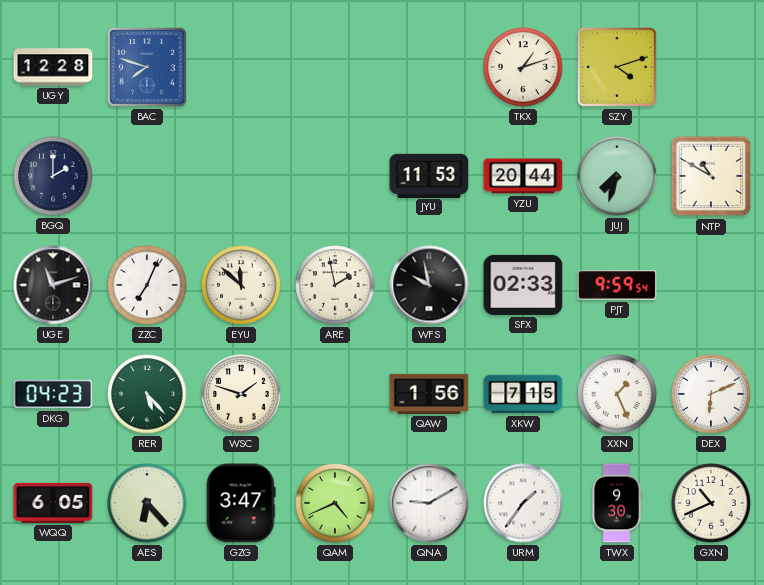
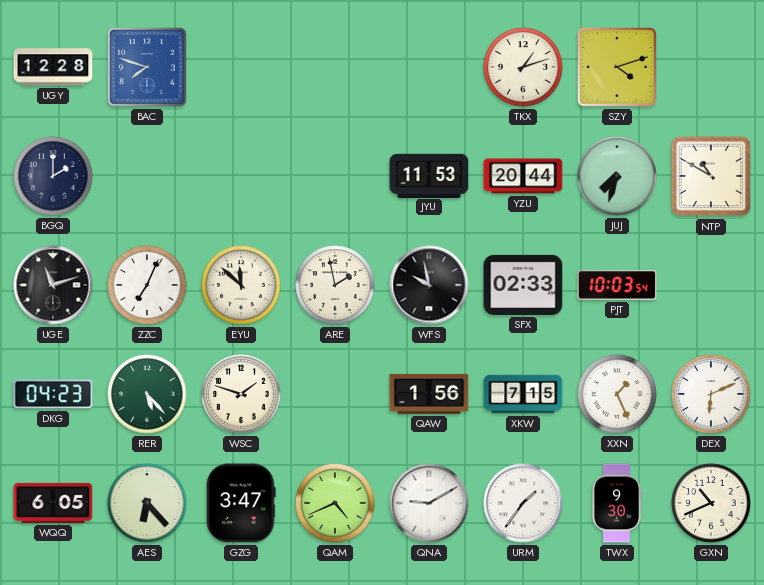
PJT: 9:59 -> 10:03
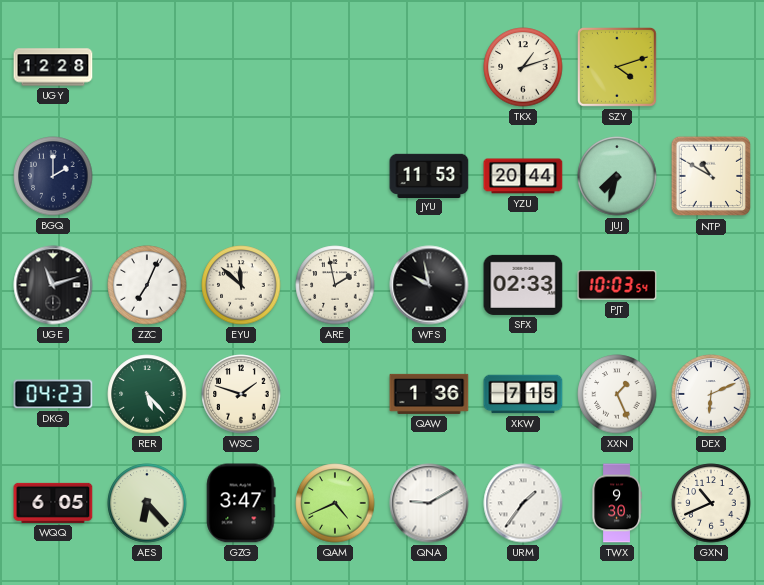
BAC: 7:48 -> none
QAW: 1:56 -> 1:36
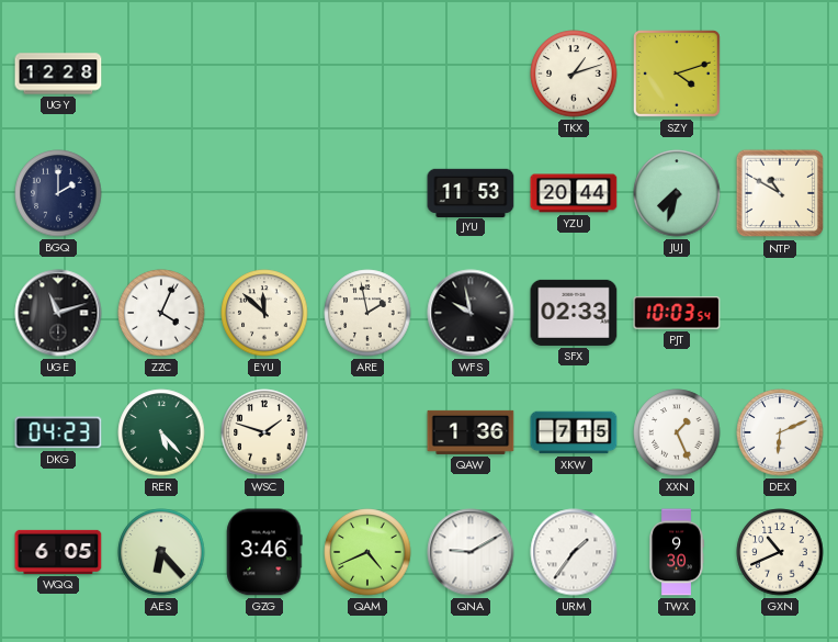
ZZC: 7:04 -> 4:04
GZG: 3:47 -> 3:46
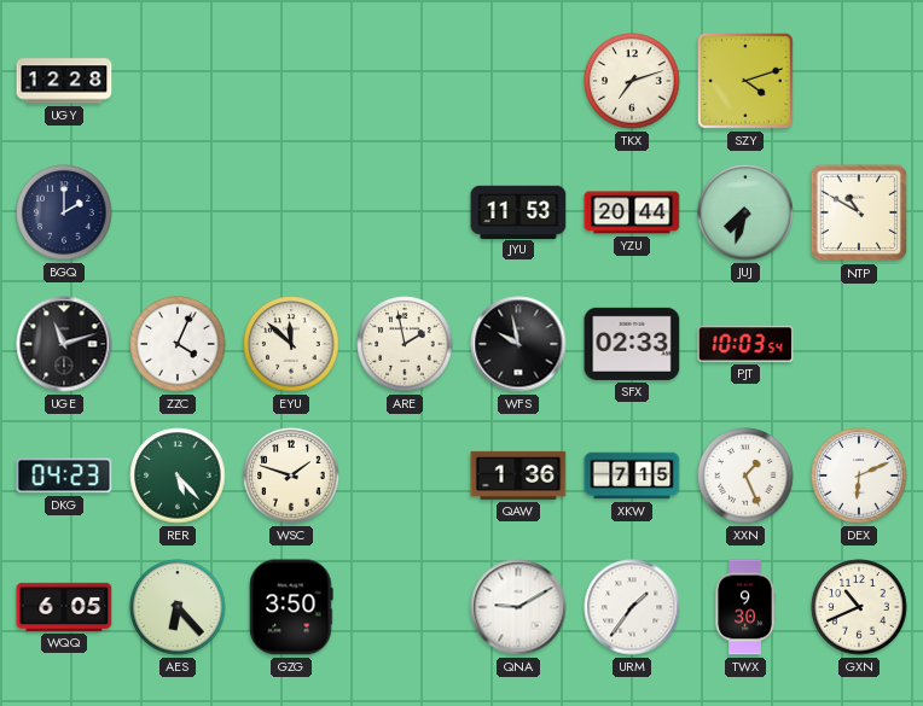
TKX: 1:12 -> 7:12
GZG: 3:46 -> 3:50
QAM: 4:41 -> none
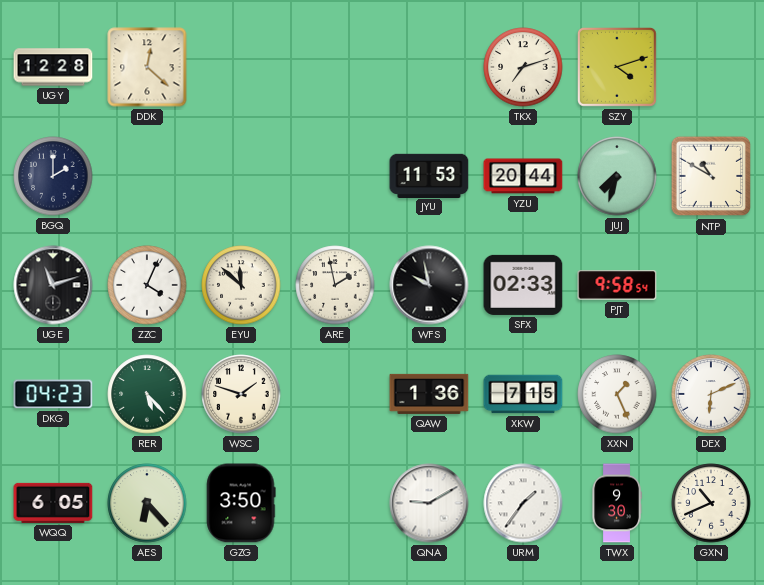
DDK: none -> 12:22
PJT: 10:03 -> 9:58
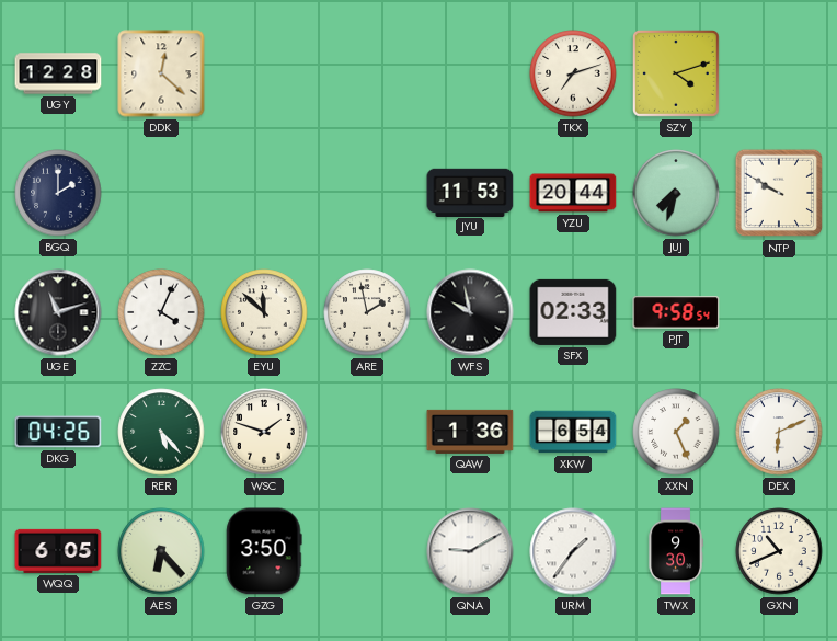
NTP: 10:50 -> 9:50
DKG: 04:23 -> 04:26
XKW: 7:15 -> 6:54
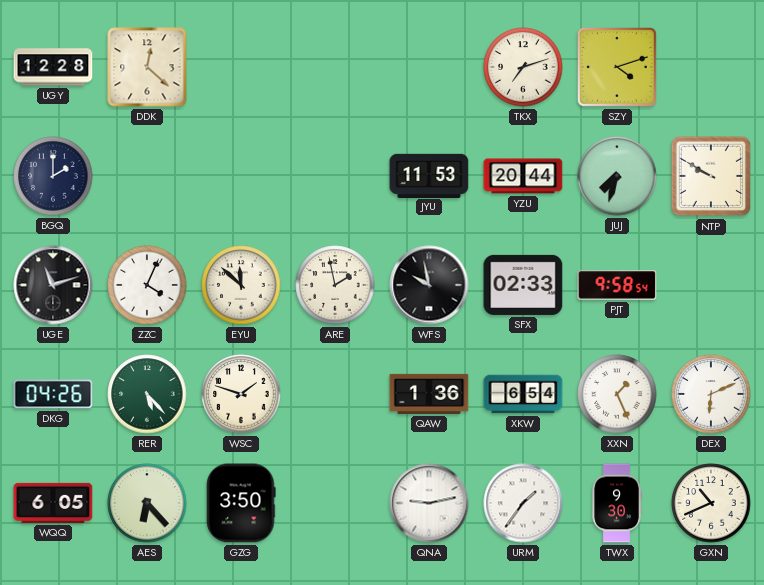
QNA: 9:10 -> 9:13
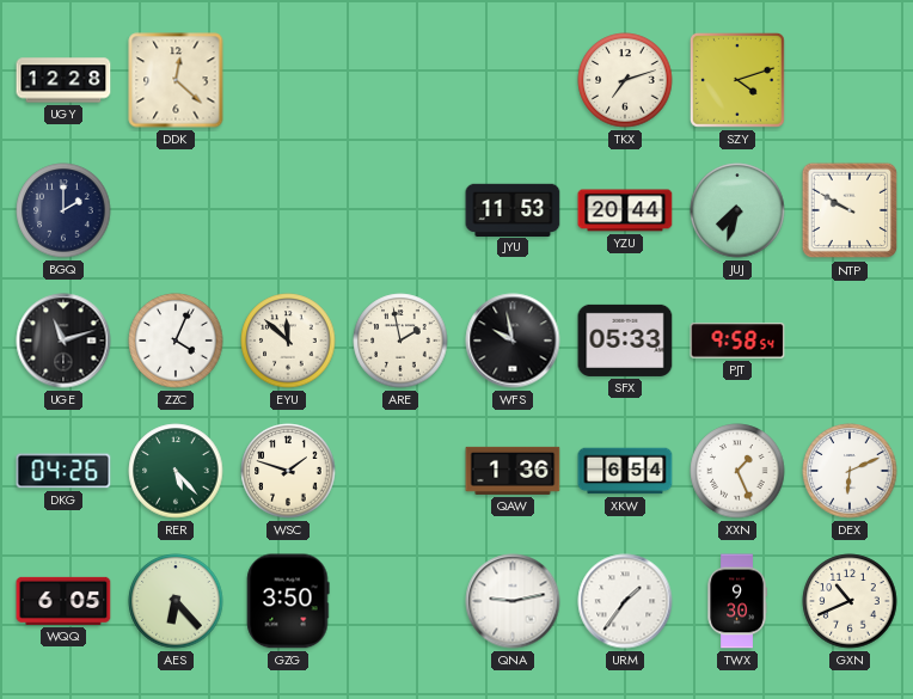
SFX: 02:33 -> 05:33
